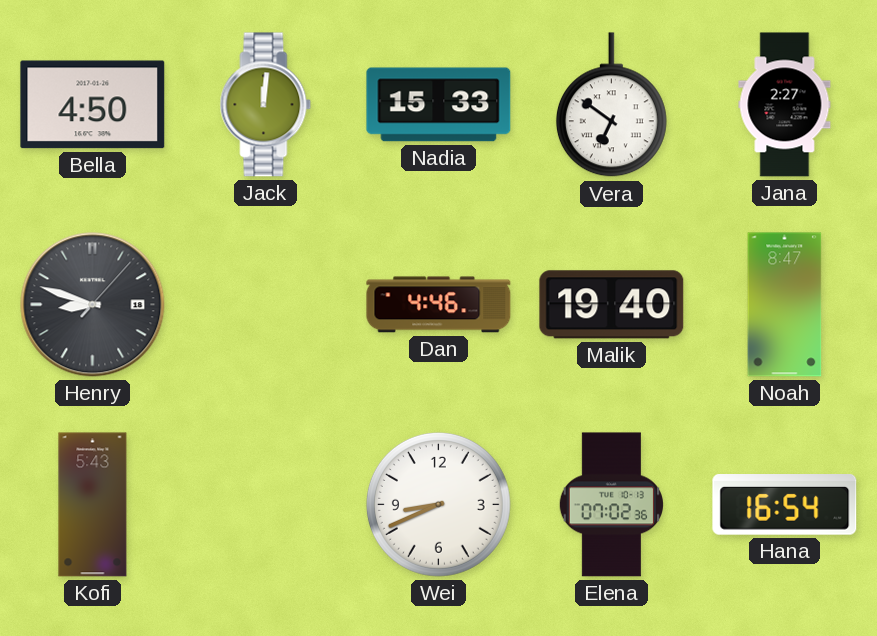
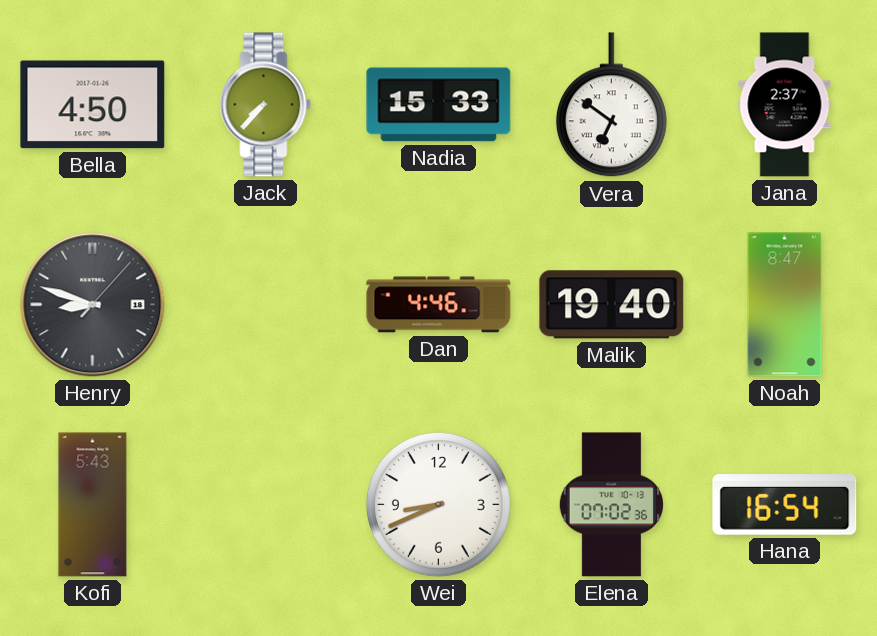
Jack: 12:01 -> 7:37
Jana: 2:27 -> 2:37
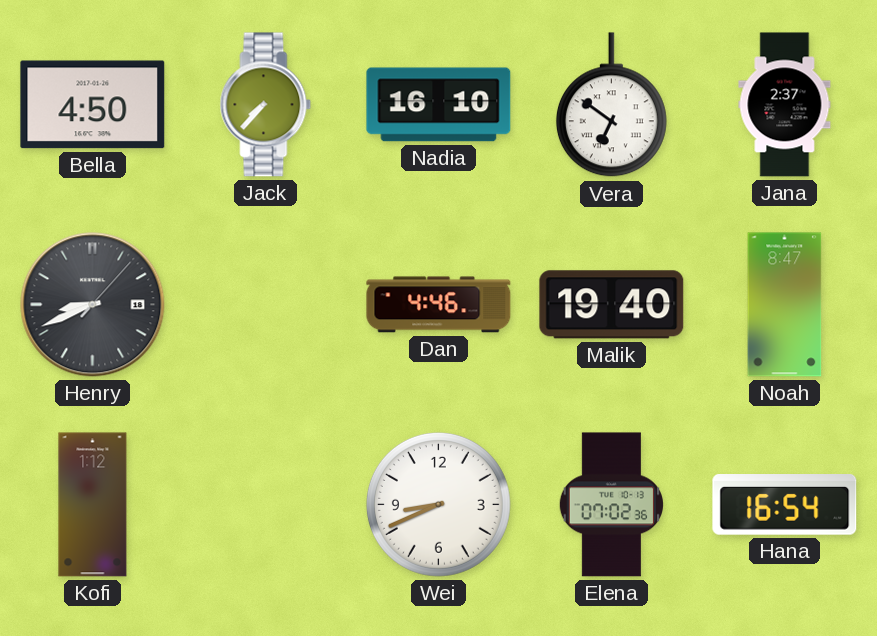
Nadia: 15:33 -> 16:10
Henry: 8:48 -> 8:41
Kofi: 5:43 -> 1:12
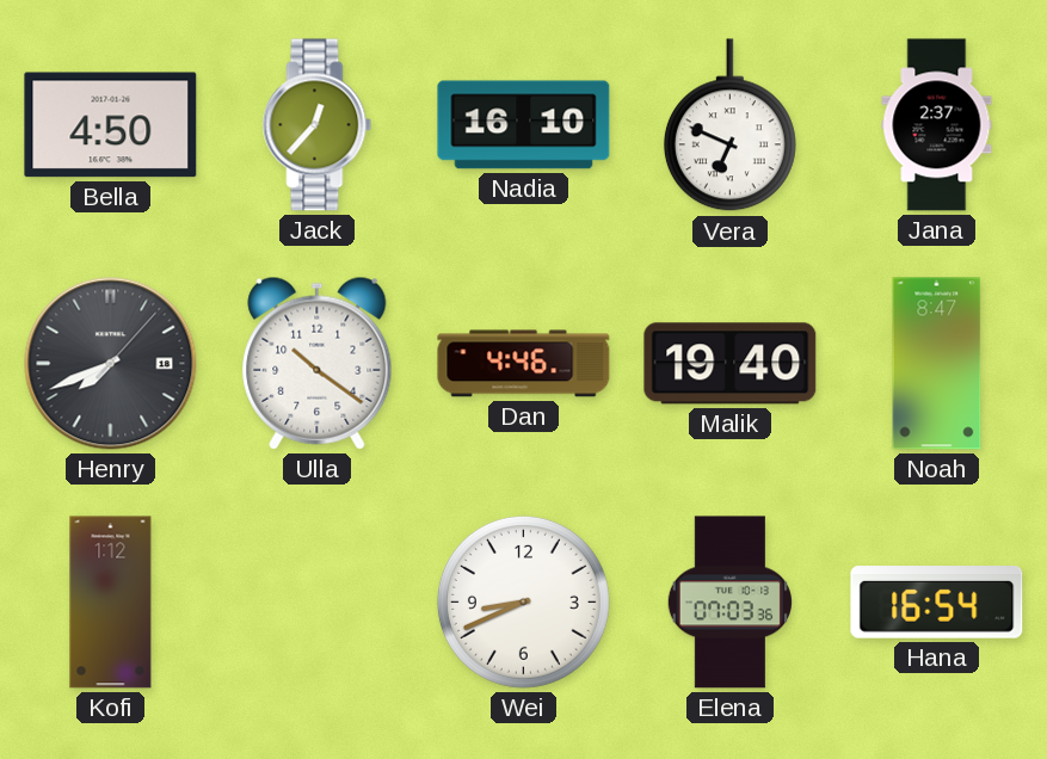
Jack: 7:37 -> 12:37
Vera: 6:51 -> 6:49
Henry: 8:41 -> 7:41
Ulla: none -> 10:21
Elena: 07:02 -> 07:03
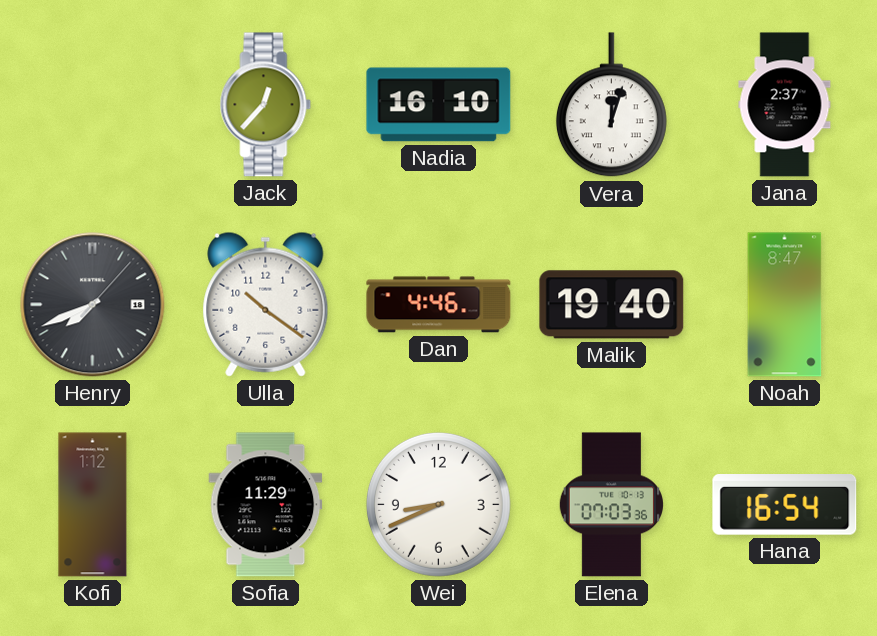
Bella: 4:50 -> none
Vera: 6:49 -> 12:03
Sofia: none -> 11:29
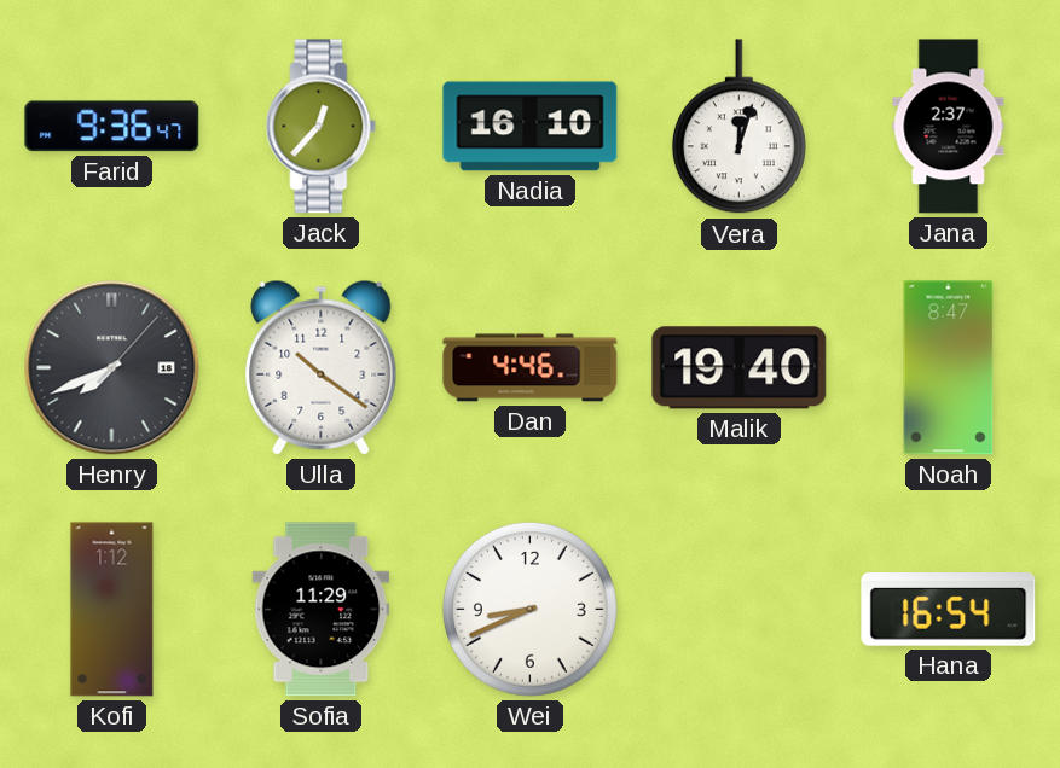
Farid: none -> 9:36
Elena: 07:03 -> none
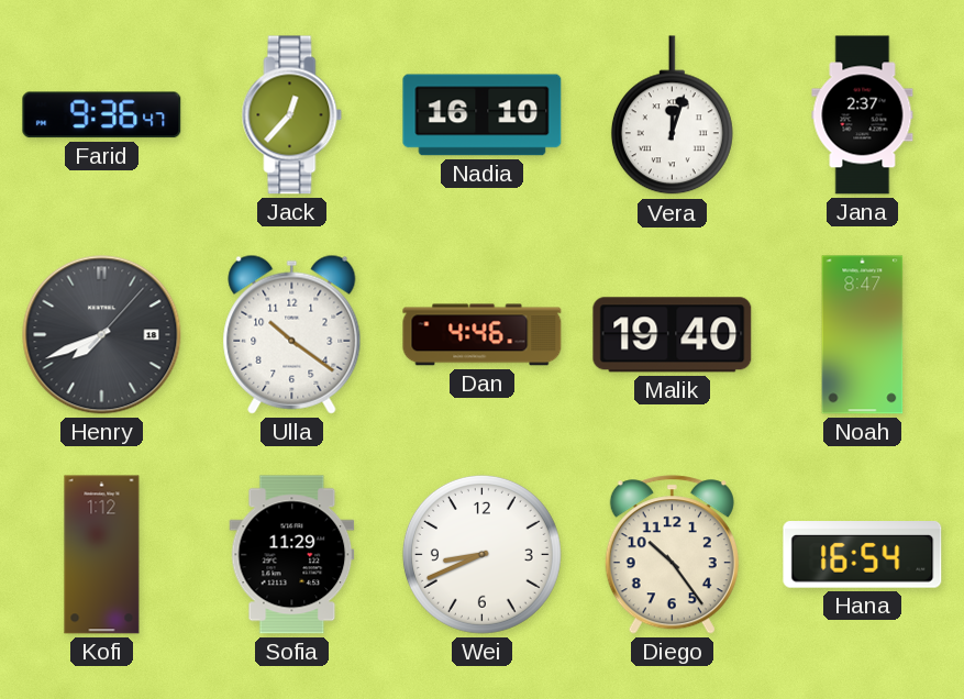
Diego: none -> 10:24
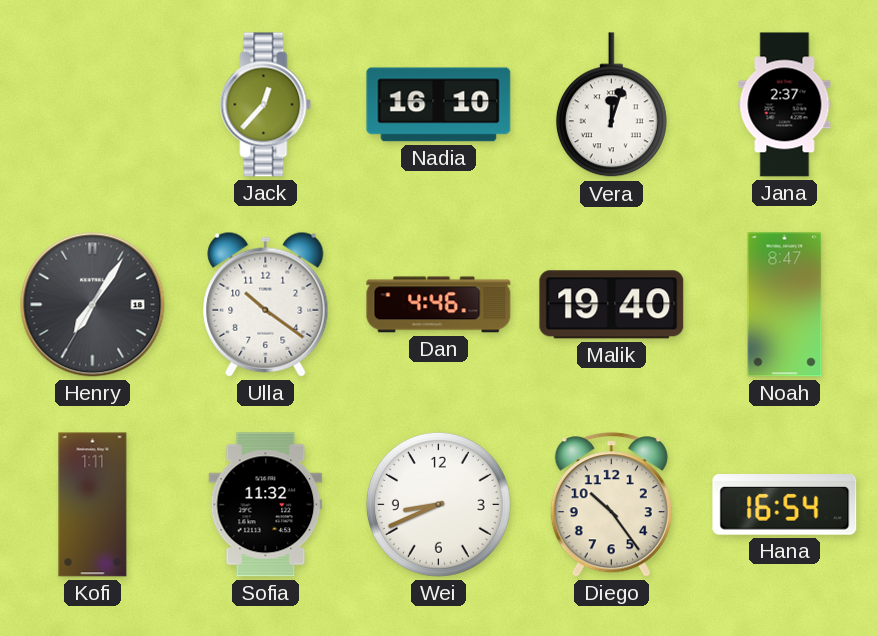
Farid: 9:36 -> none
Henry: 7:41 -> 7:05
Kofi: 1:12 -> 1:11
Sofia: 11:29 -> 11:32
